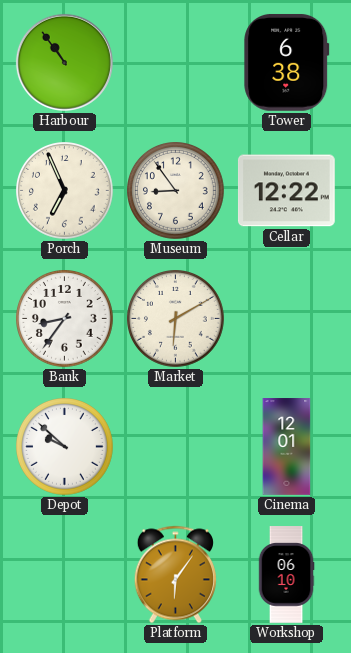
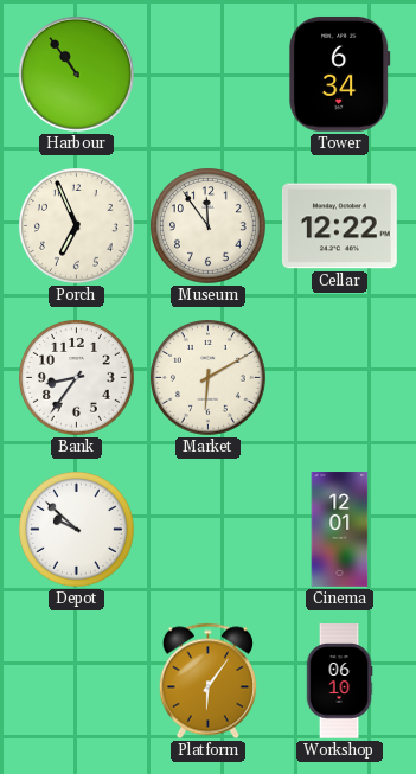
Tower: 6:38 -> 6:34
Museum: 8:54 -> 11:54
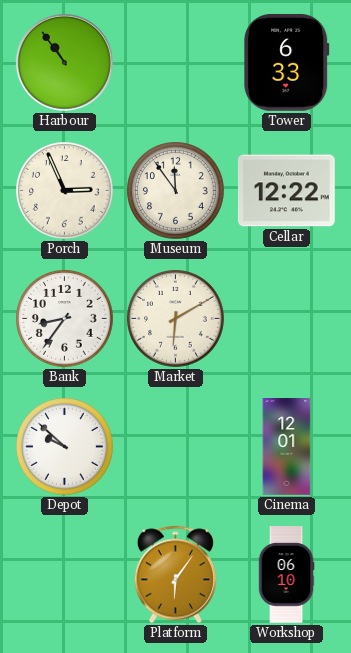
Tower: 6:34 -> 6:33
Porch: 6:56 -> 2:56
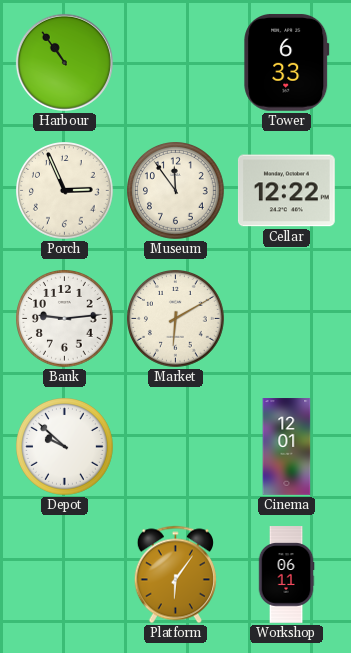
Bank: 8:36 -> 9:14
Workshop: 06:10 -> 06:11
